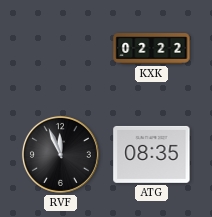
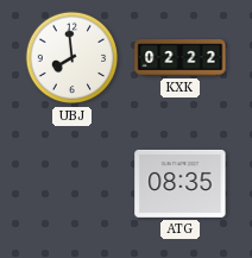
UBJ: none -> 7:59
RVF: 11:56 -> none
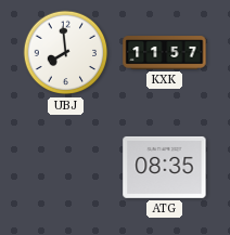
KXK: 02:22 -> 11:57
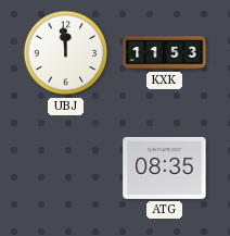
UBJ: 7:59 -> 11:59
KXK: 11:57 -> 11:53
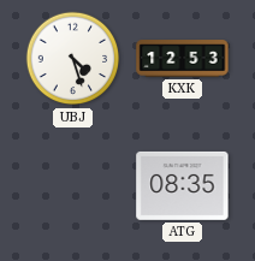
UBJ: 11:59 -> 4:27
KXK: 11:53 -> 12:53
